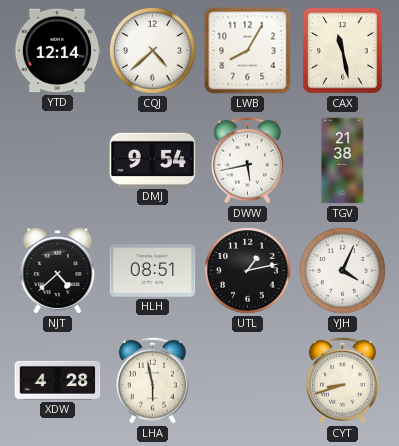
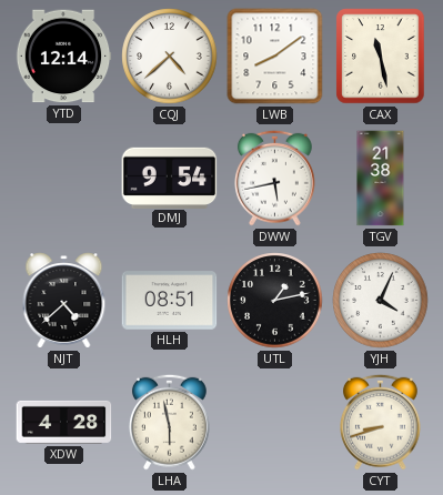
LWB: 8:05 -> 8:09
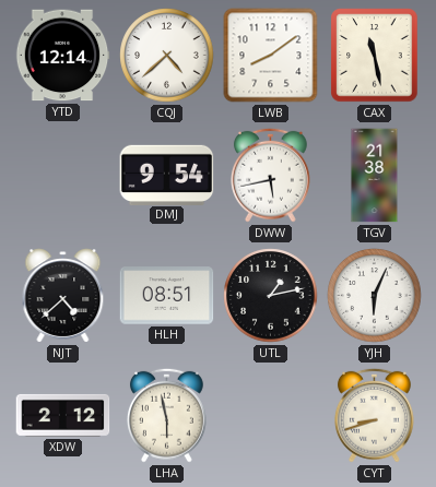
YJH: 4:04 -> 6:04
XDW: 4:28 -> 2:12
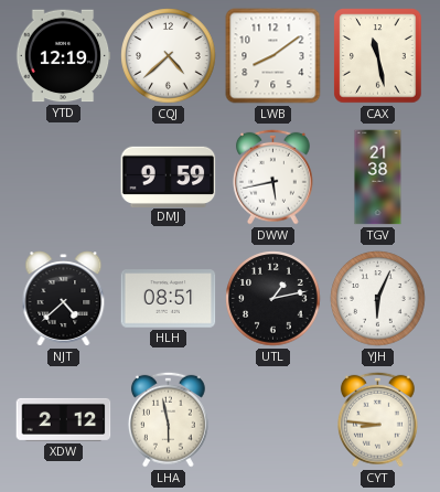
YTD: 12:14 -> 12:19
DMJ: 9:54 -> 9:59
CYT: 8:42 -> 8:46
